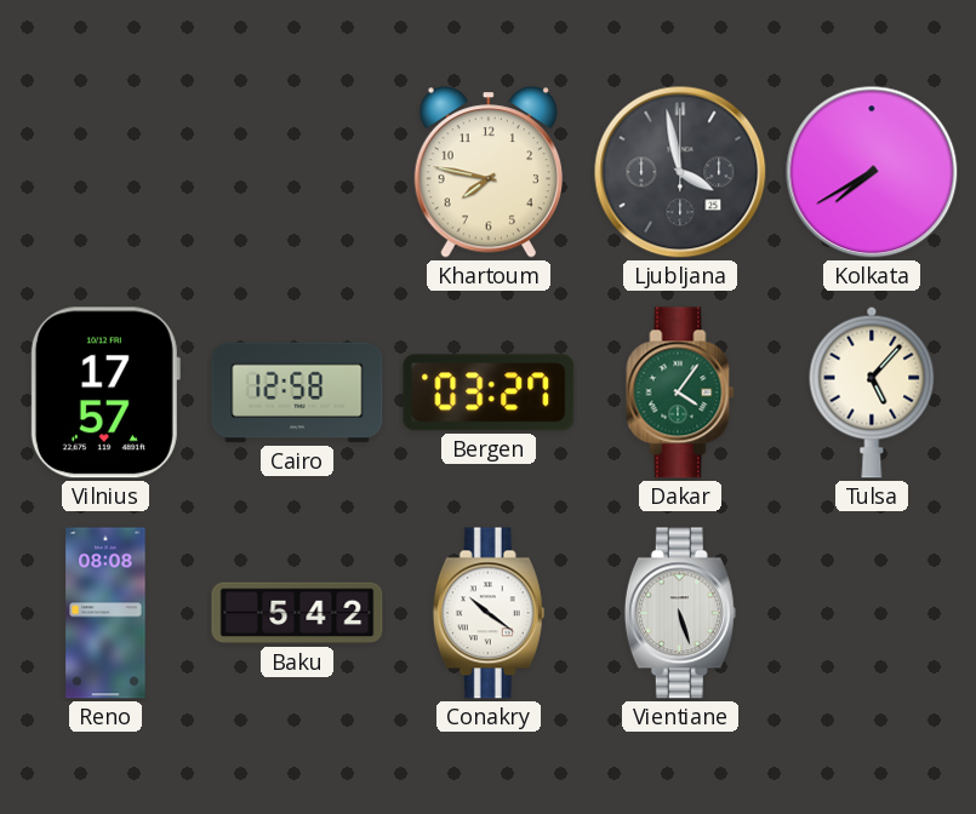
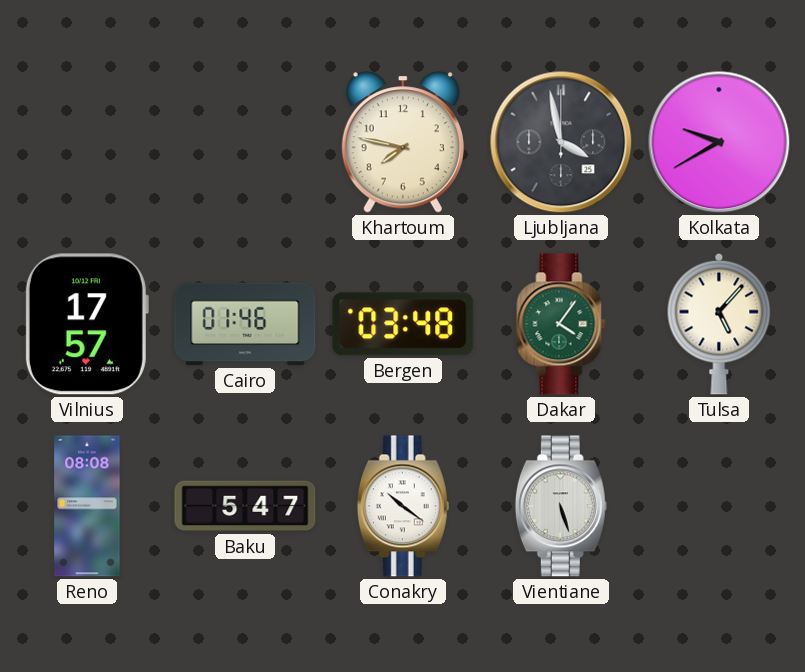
Kolkata: 7:40 -> 9:40
Cairo: 12:58 -> 01:46
Bergen: 03:27 -> 03:48
Baku: 5:42 -> 5:47
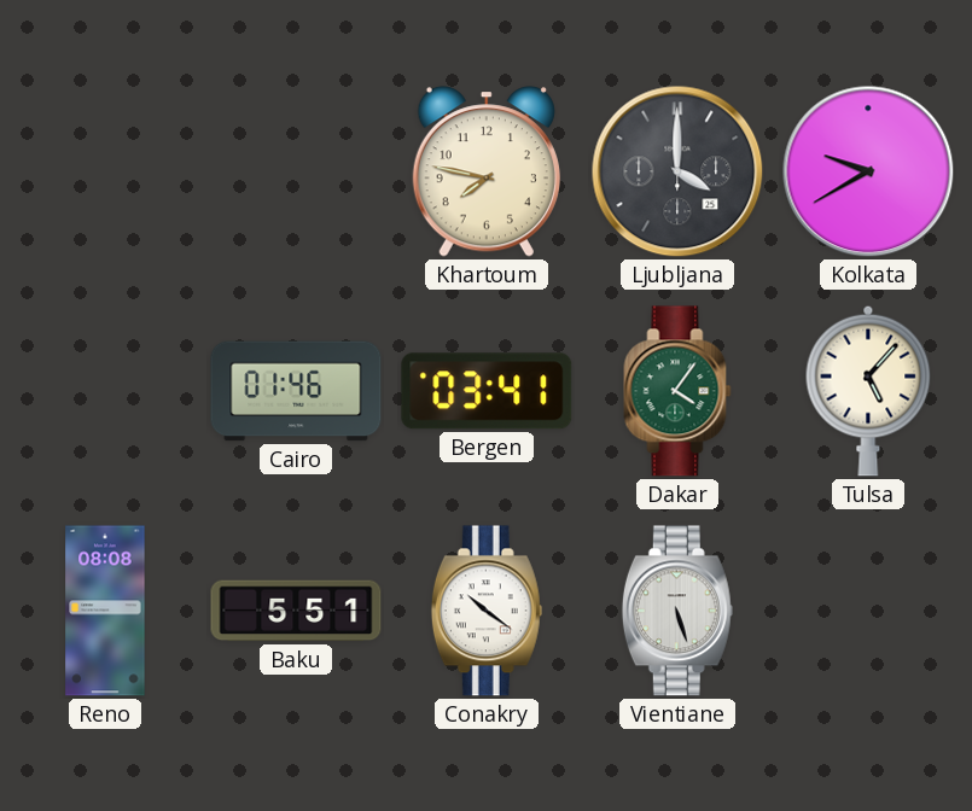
Ljubljana: 3:58 -> 4:00
Vilnius: 17:57 -> none
Bergen: 03:48 -> 03:41
Baku: 5:47 -> 5:51
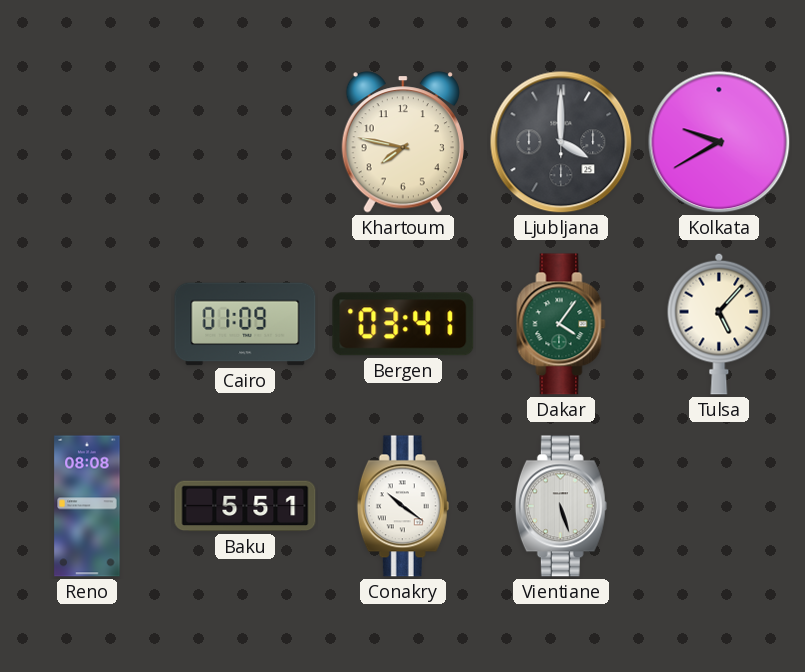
Cairo: 01:46 -> 01:09
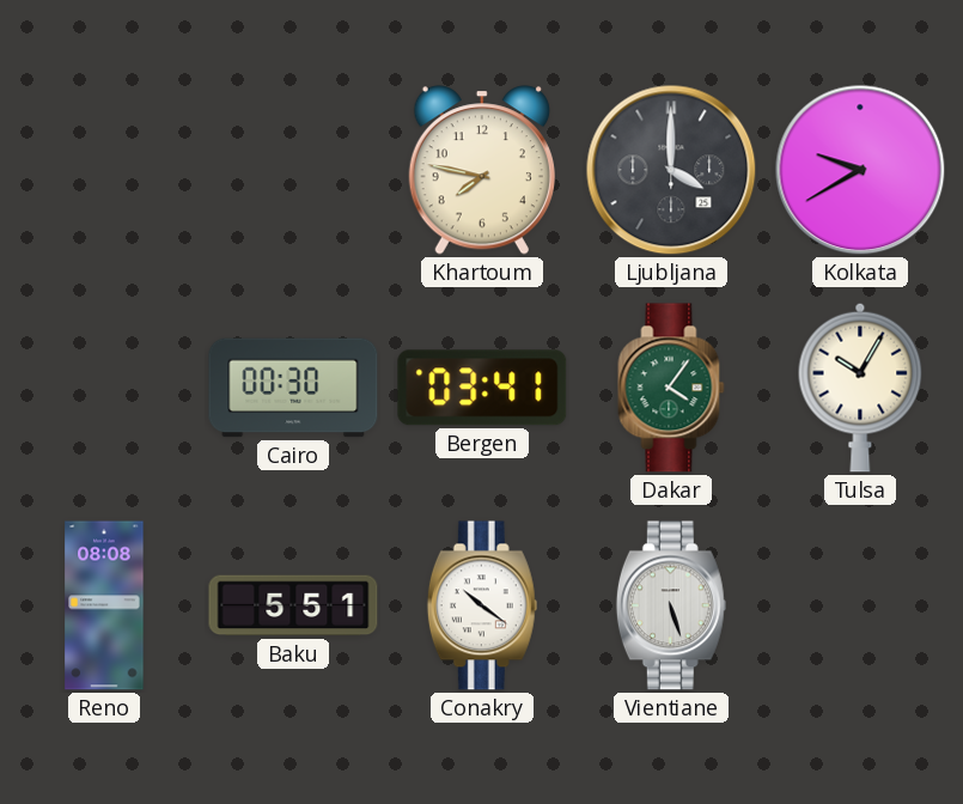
Cairo: 01:09 -> 00:30
Tulsa: 5:07 -> 10:05
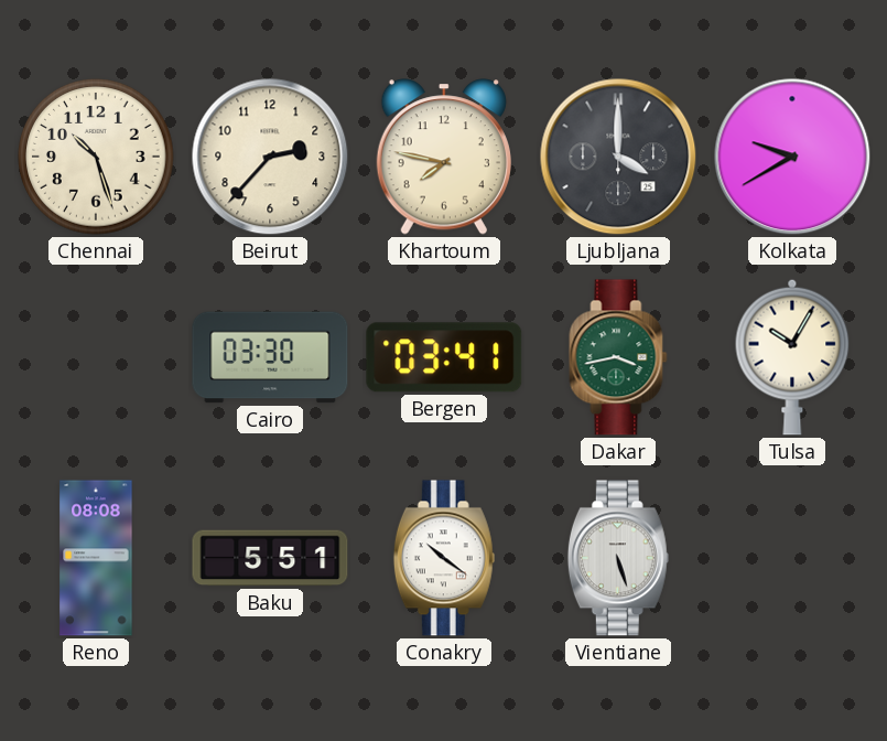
Chennai: none -> 10:27
Beirut: none -> 2:37
Cairo: 00:30 -> 03:30
Dakar: 4:06 -> 3:43
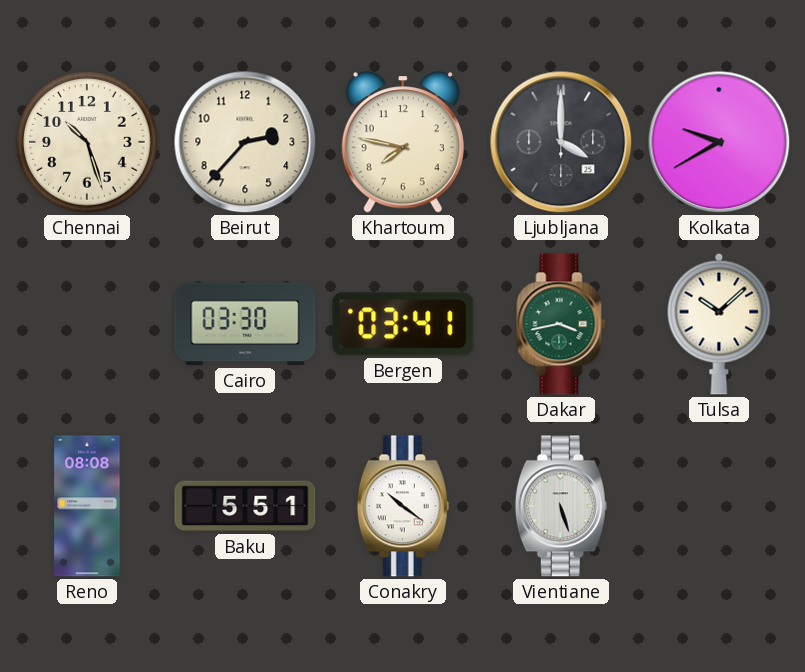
Tulsa: 10:05 -> 10:08
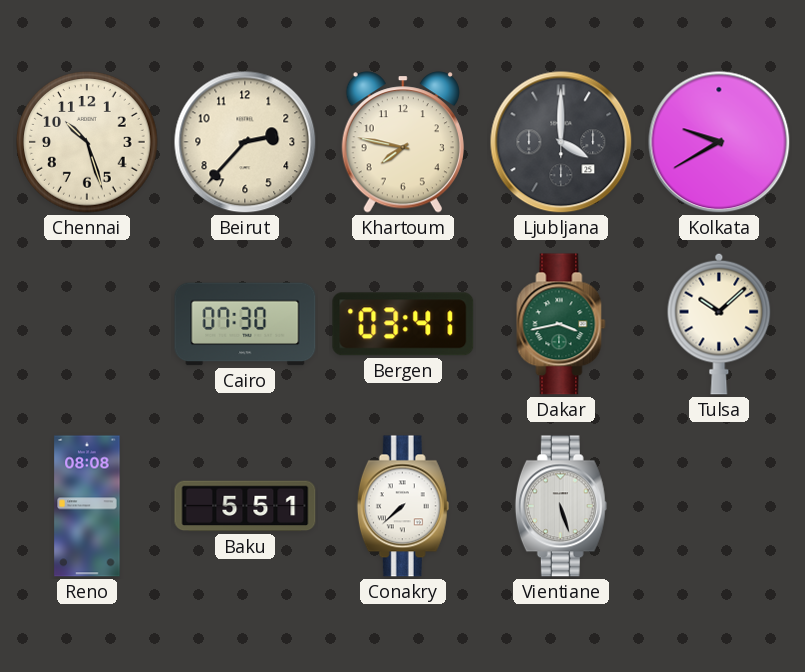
Cairo: 03:30 -> 07:30
Conakry: 10:21 -> 7:38
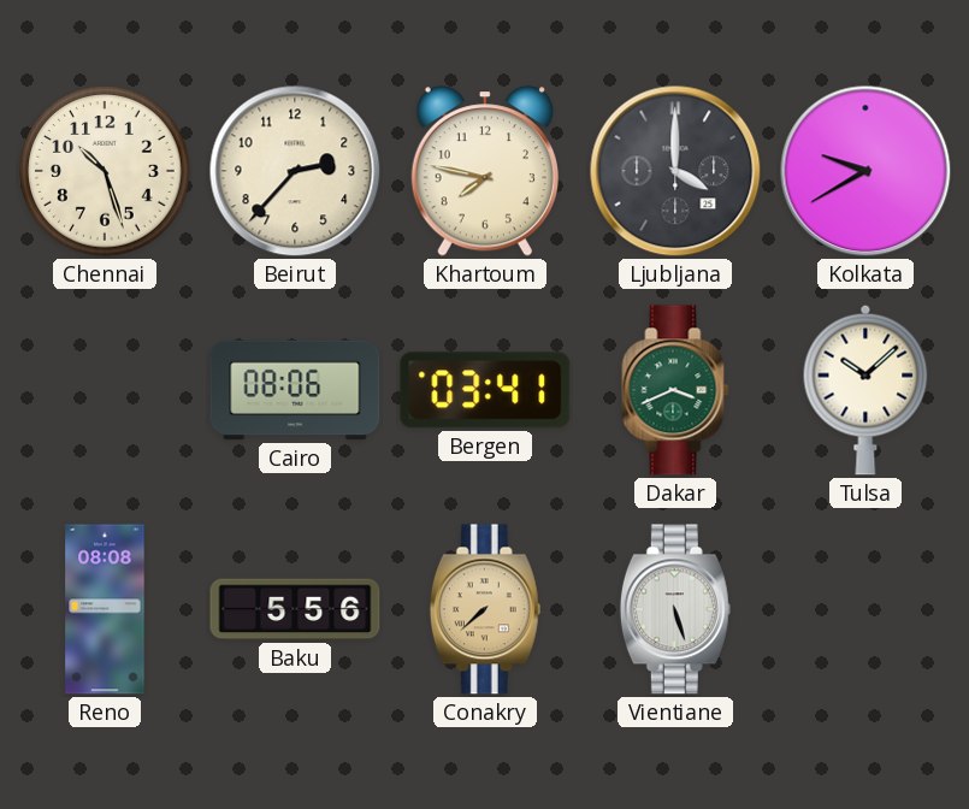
Cairo: 07:30 -> 08:06
Dakar: 3:43 -> 3:41
Baku: 5:51 -> 5:56
Conakry dial: white -> champagne
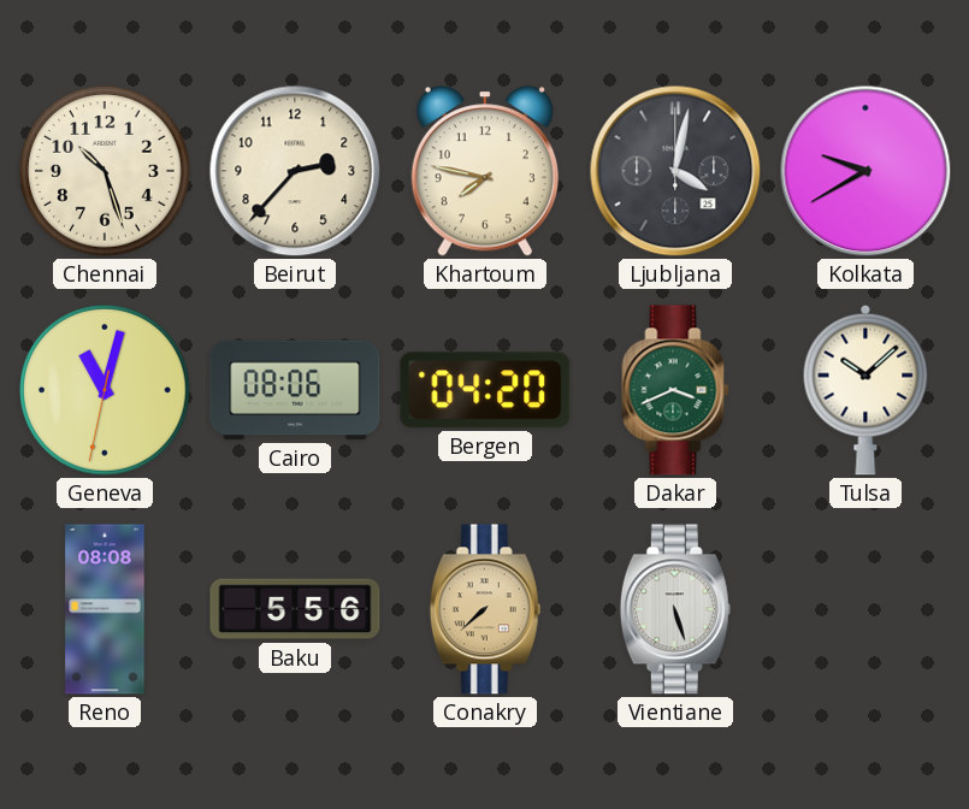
Ljubljana: 4:00 -> 4:02
Geneva: none -> 11:02
Bergen: 03:41 -> 04:20
